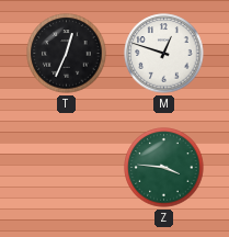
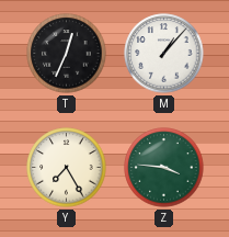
M: 12:48 -> 1:07
Y: none -> 7:25
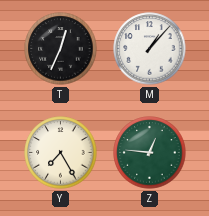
Z: 3:46 -> 12:46
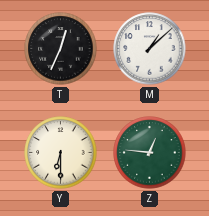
M: 1:07 -> 1:08
Y: 7:25 -> 6:30
